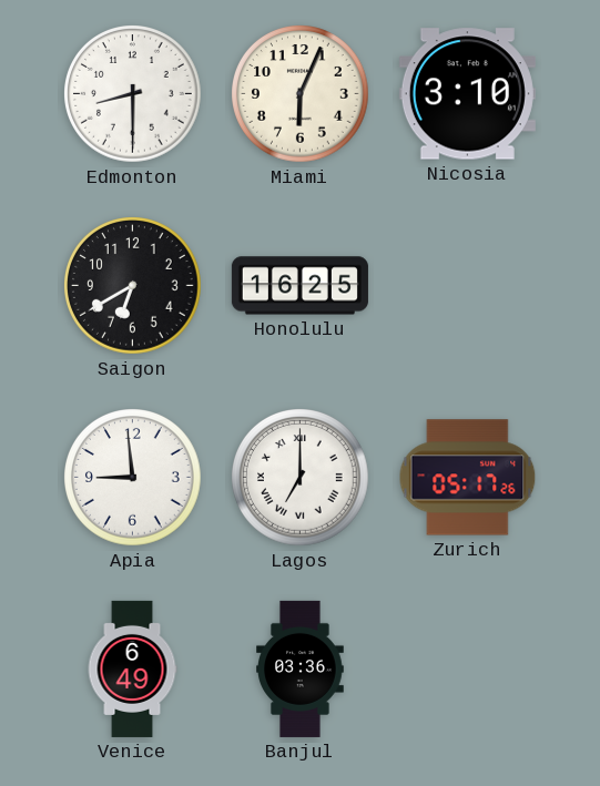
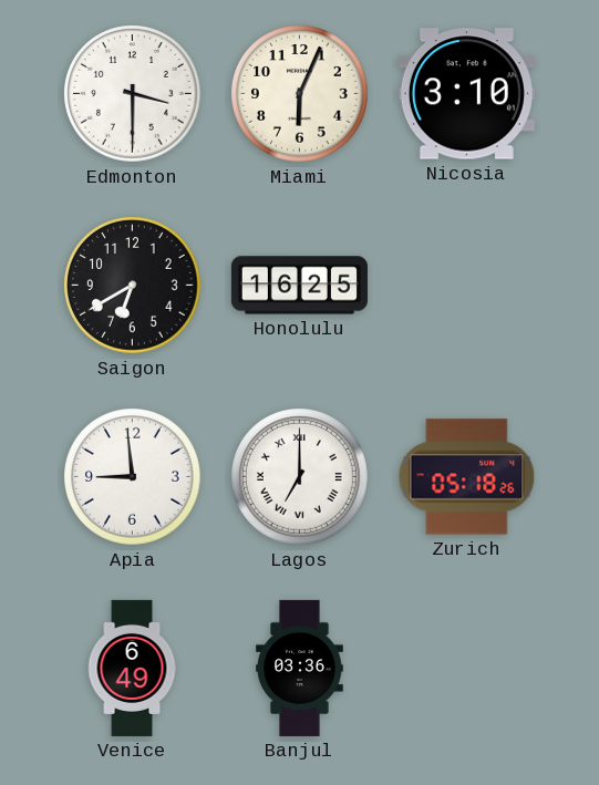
Edmonton: 8:30 -> 3:30
Zurich: 05:17 -> 05:18
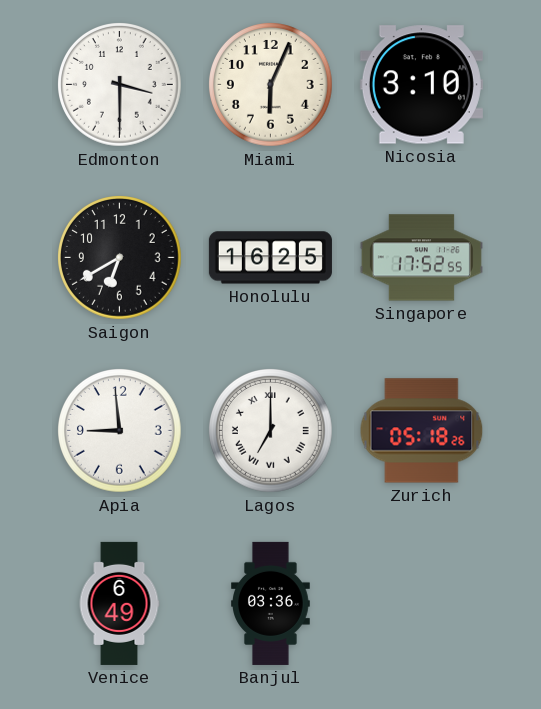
Singapore: none -> 17:52
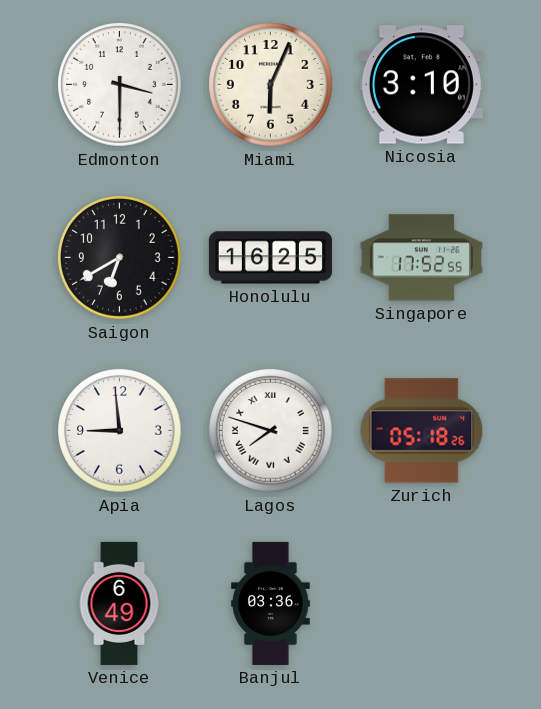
Lagos: 7:00 -> 7:48
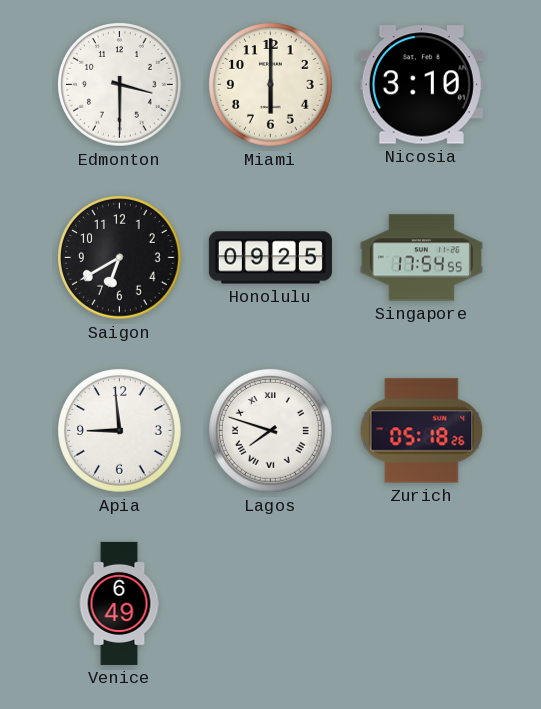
Miami: 6:04 -> 6:00
Honolulu: 16:25 -> 09:25
Singapore: 17:52 -> 17:54
Banjul: 03:36 -> none
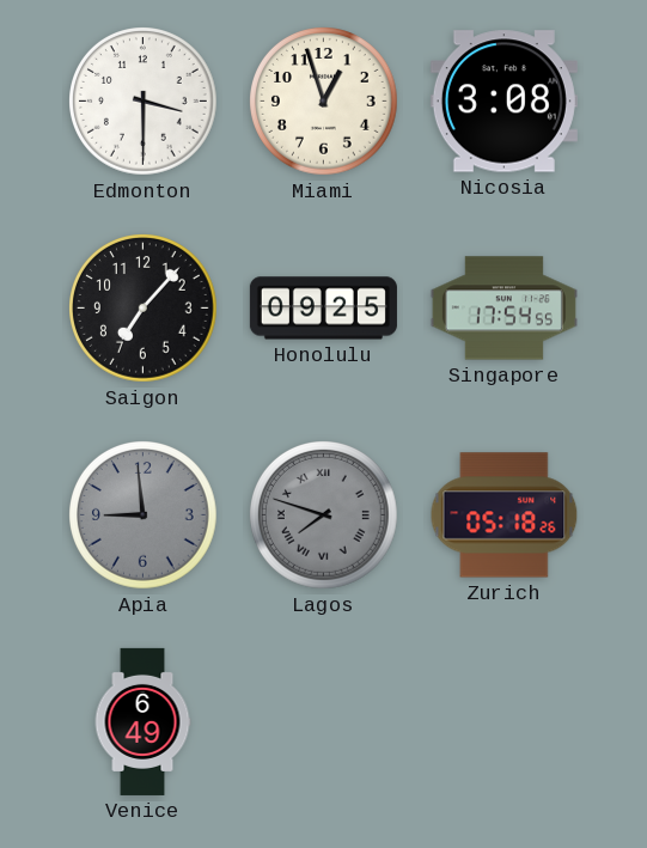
Miami: 6:00 -> 12:57
Nicosia: 3:10 -> 3:08
Saigon: 6:40 -> 7:07
Apia dial: white -> grey
Lagos dial: white -> grey
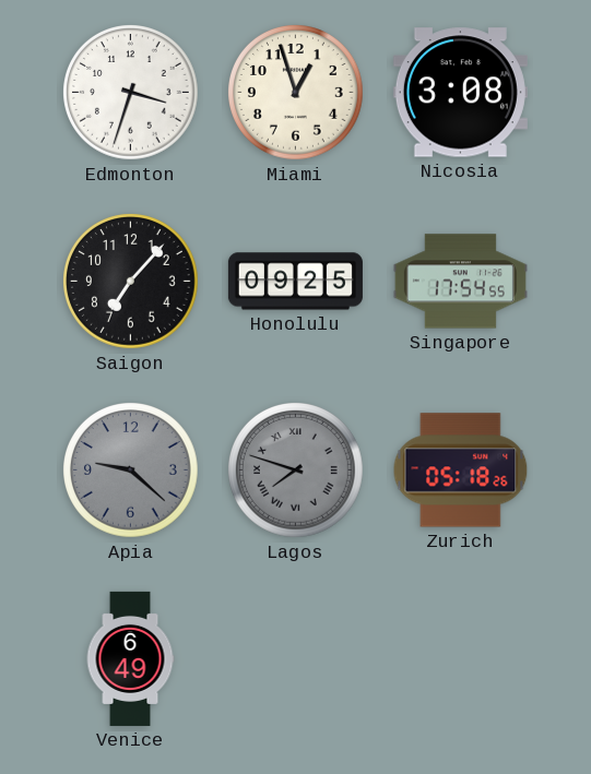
Edmonton: 3:30 -> 3:33
Apia: 8:59 -> 9:22
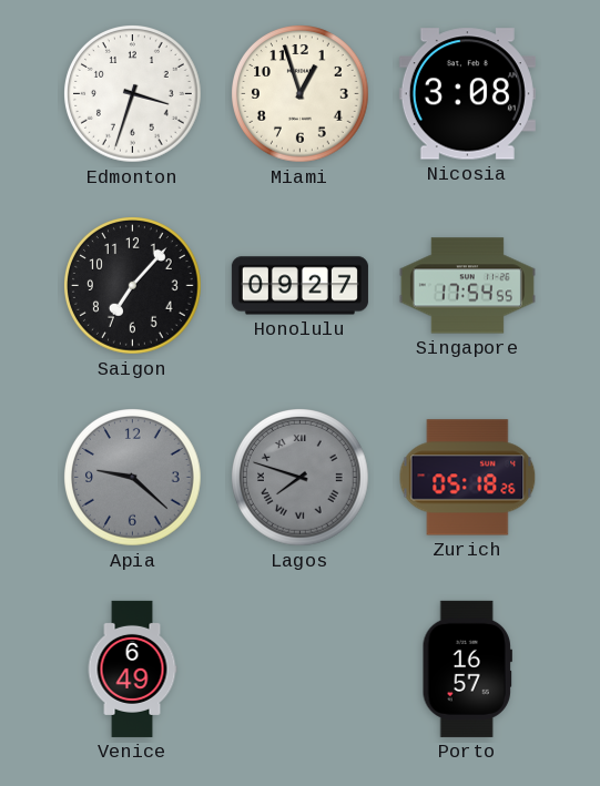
Honolulu: 09:25 -> 09:27
Porto: none -> 16:57
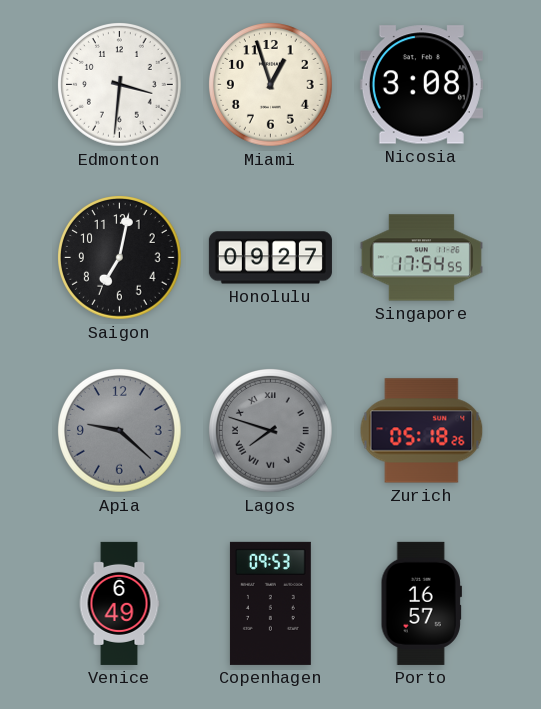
Edmonton: 3:33 -> 3:31
Saigon: 7:07 -> 7:02
Copenhagen: none -> 09:53
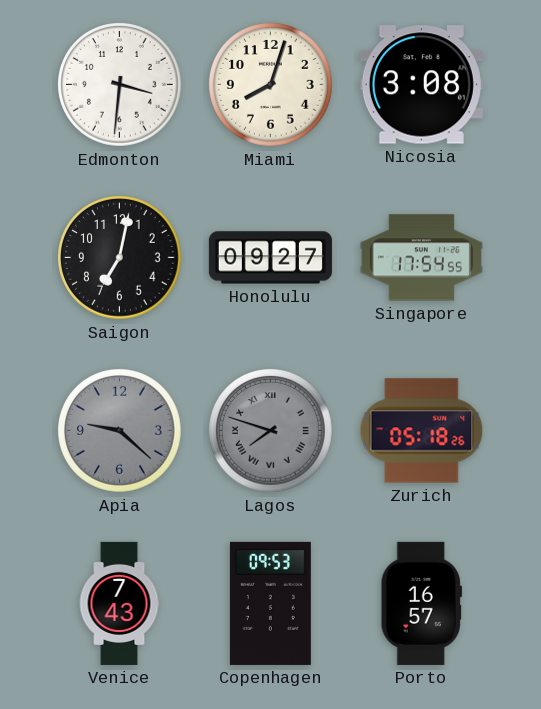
Miami: 12:57 -> 8:03
Venice: 6:49 -> 7:43
